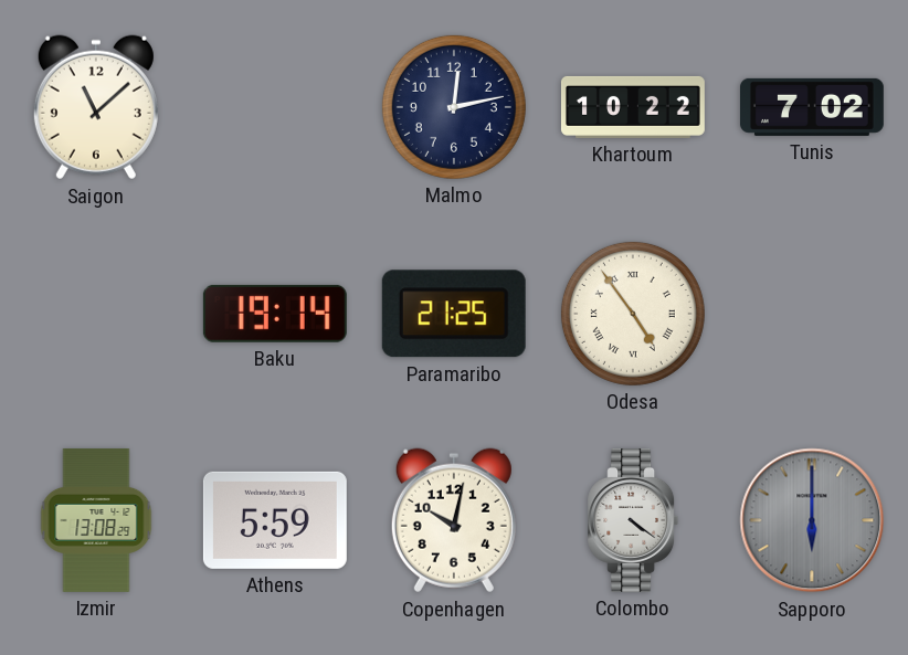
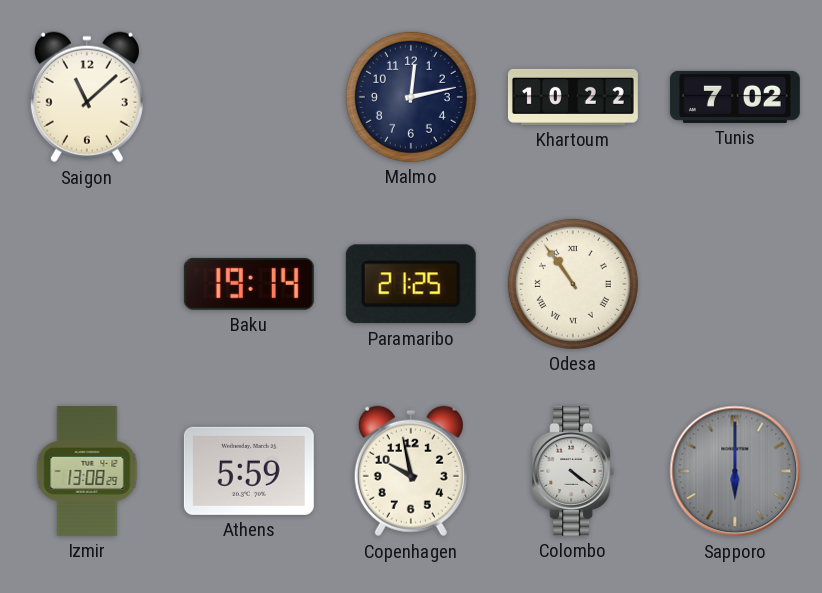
Odesa: 4:54 -> 10:54
Copenhagen: 10:02 -> 9:58
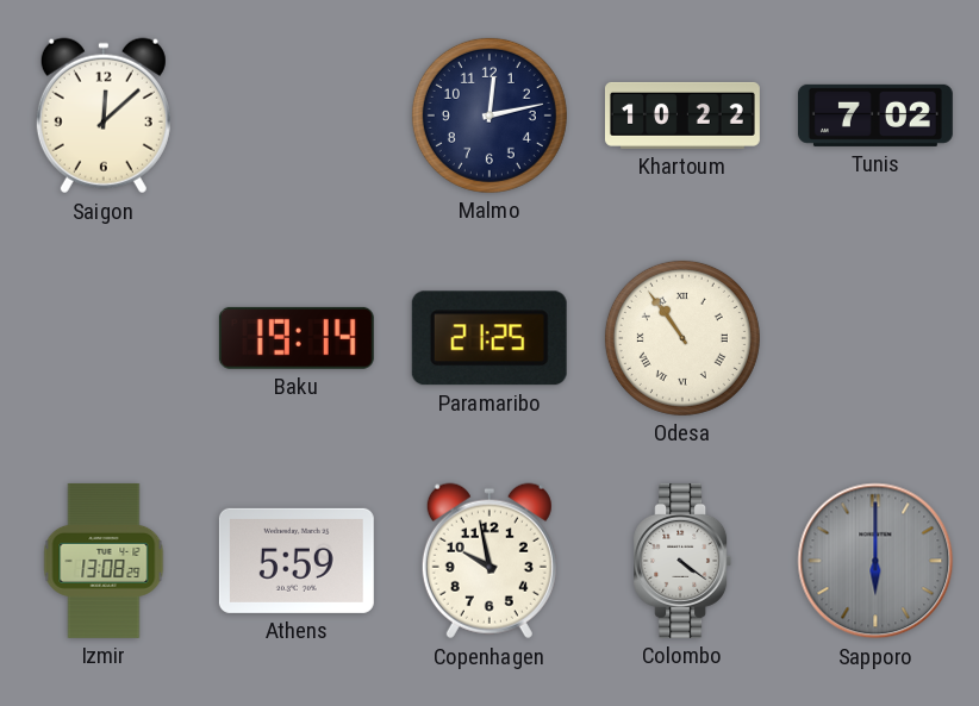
Saigon: 11:08 -> 12:08
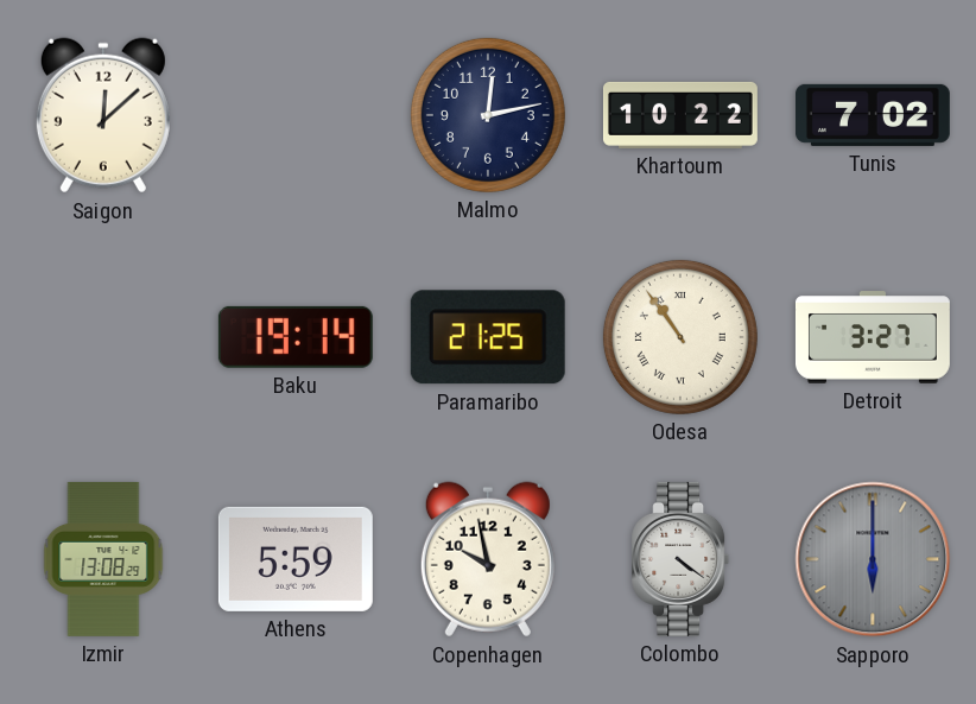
Detroit: none -> 3:27
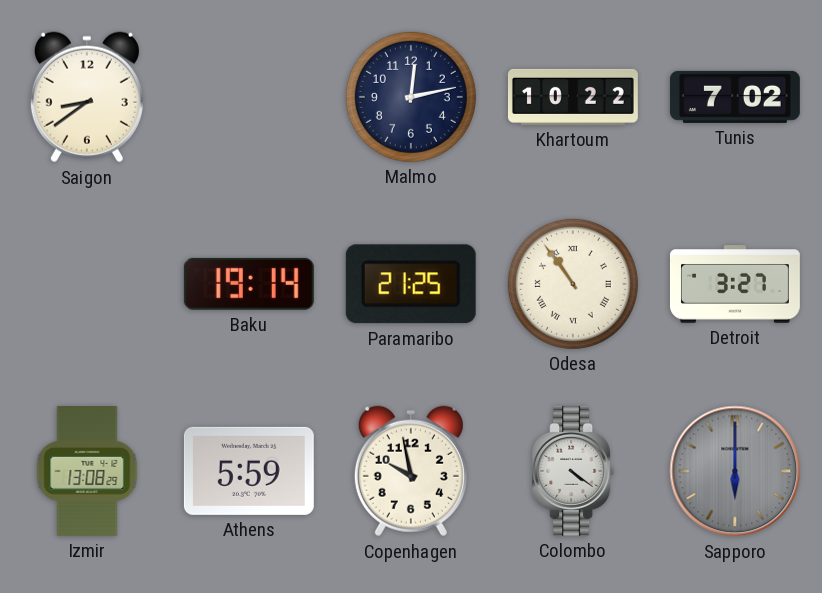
Saigon: 12:08 -> 8:39
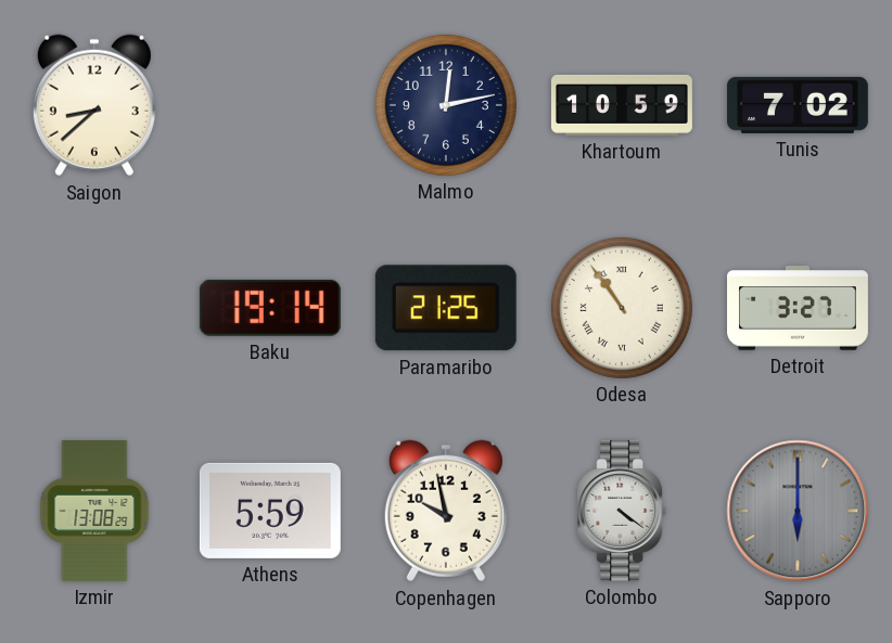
Saigon: 8:39 -> 8:38
Khartoum: 10:22 -> 10:59
